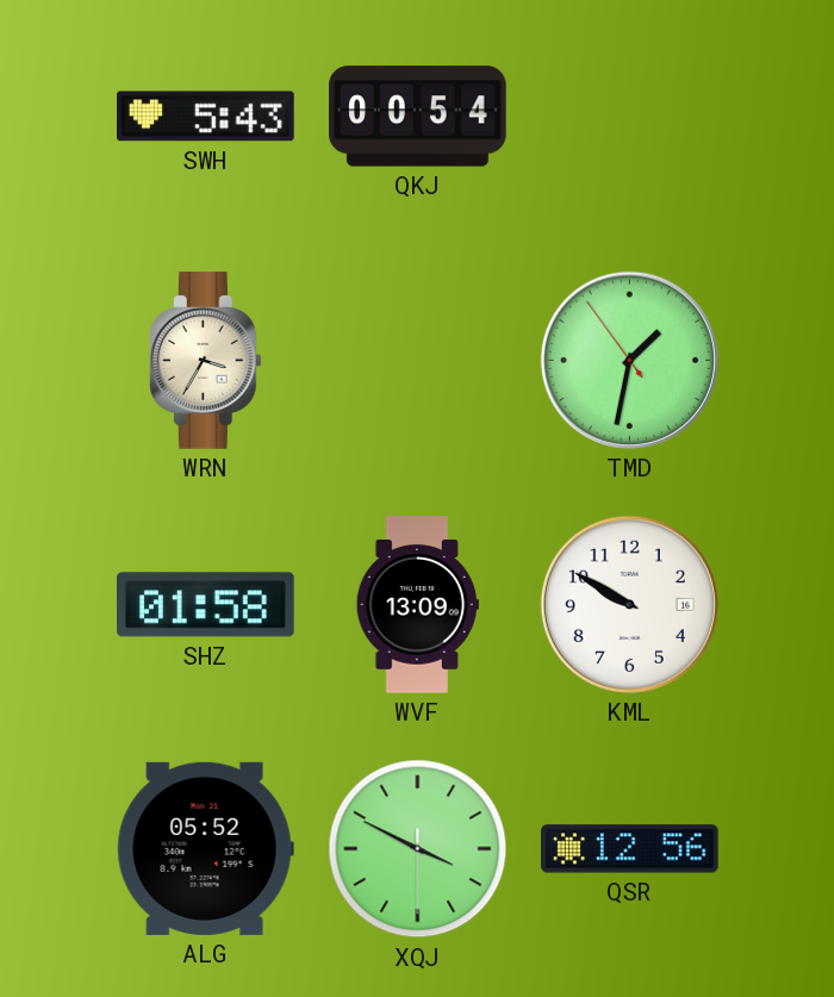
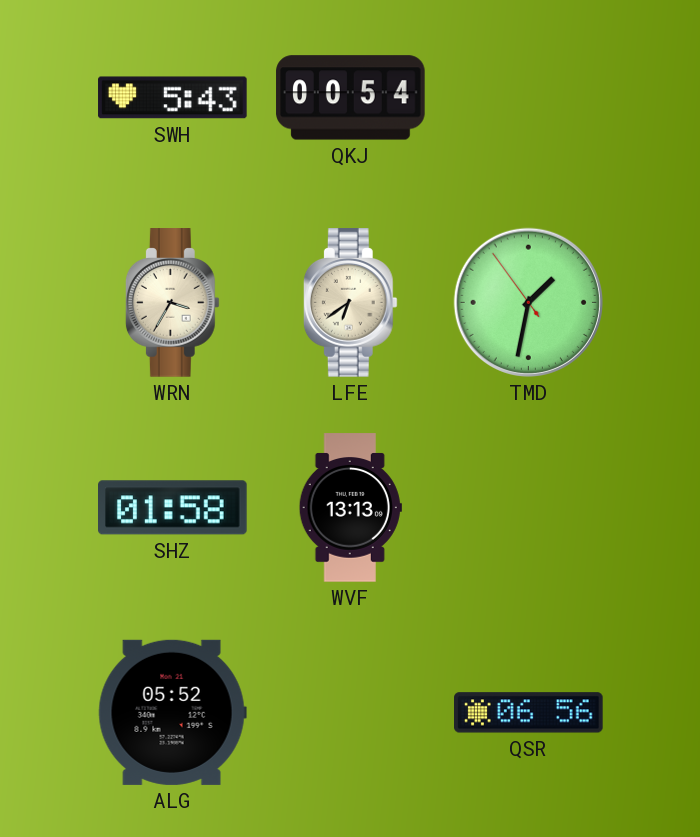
LFE: none -> 6:39
WVF: 13:09 -> 13:13
KML: 9:50 -> none
XQJ: 3:49 -> none
QSR: 12:56 -> 06:56
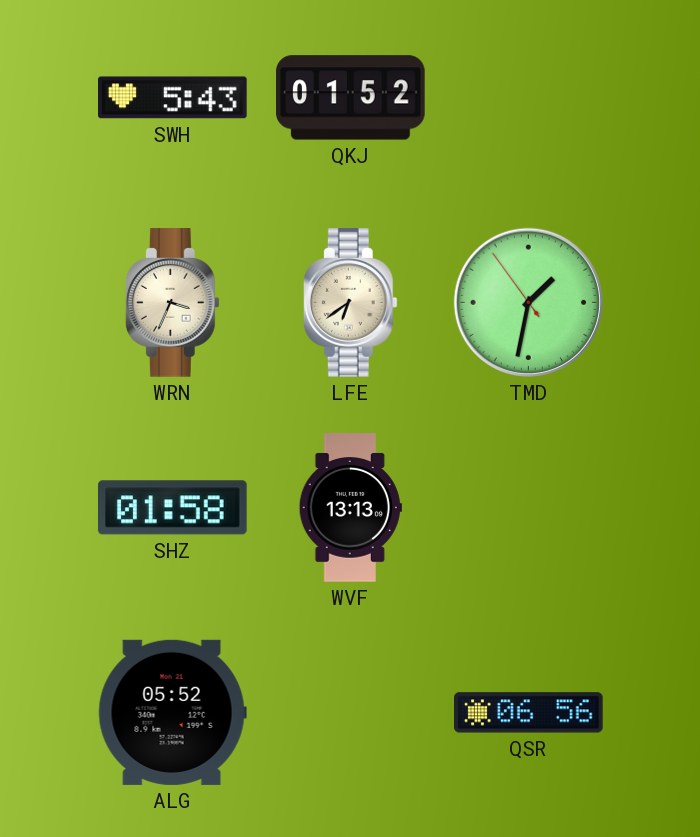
QKJ: 00:54 -> 01:52
WRN: 3:35 -> 3:34
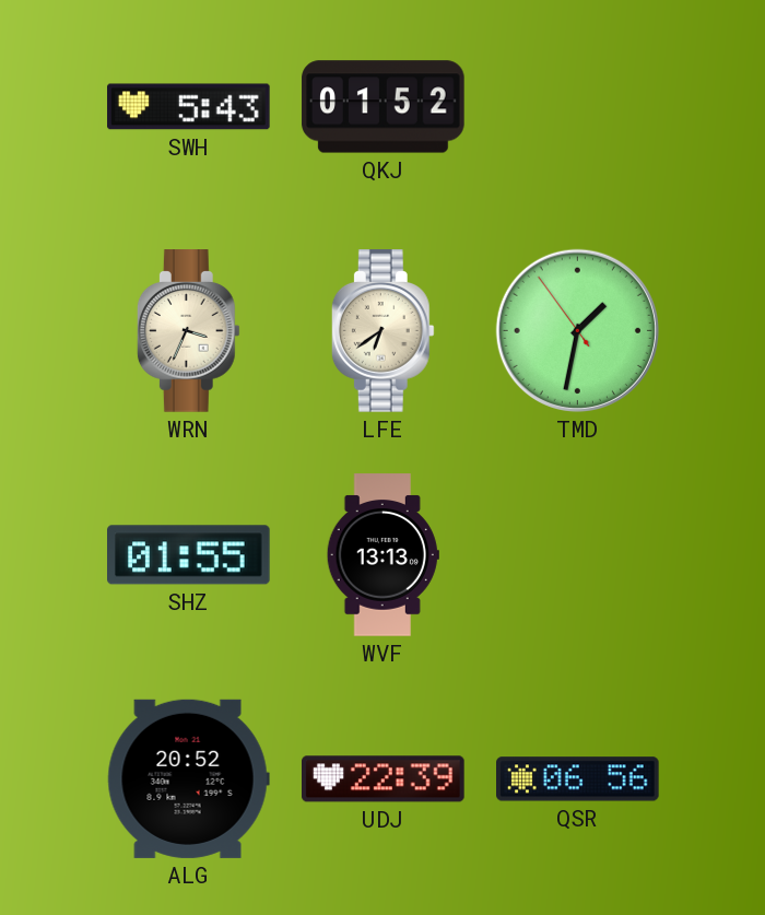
SHZ: 01:58 -> 01:55
ALG: 05:52 -> 20:52
UDJ: none -> 22:39
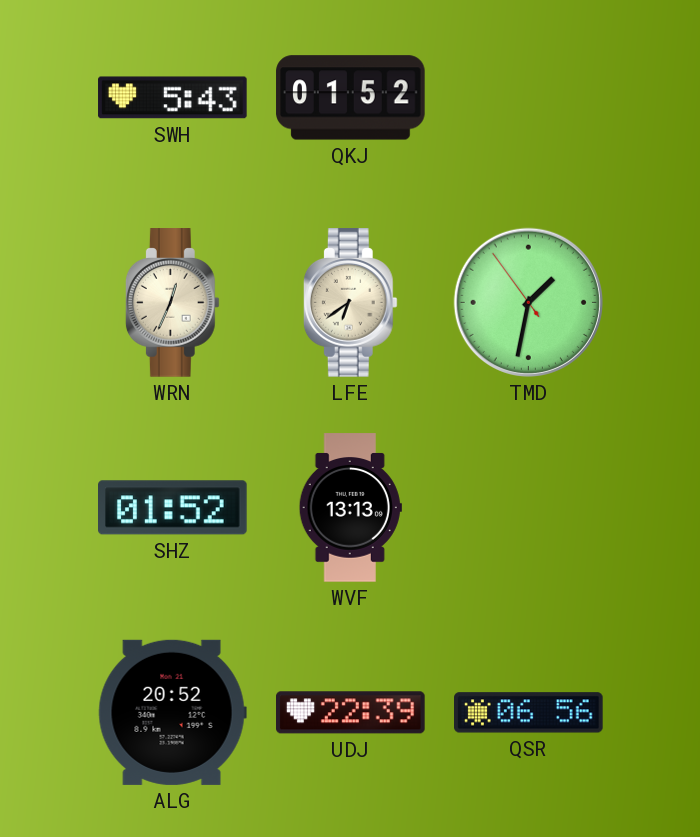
WRN: 3:34 -> 12:34
SHZ: 01:55 -> 01:52
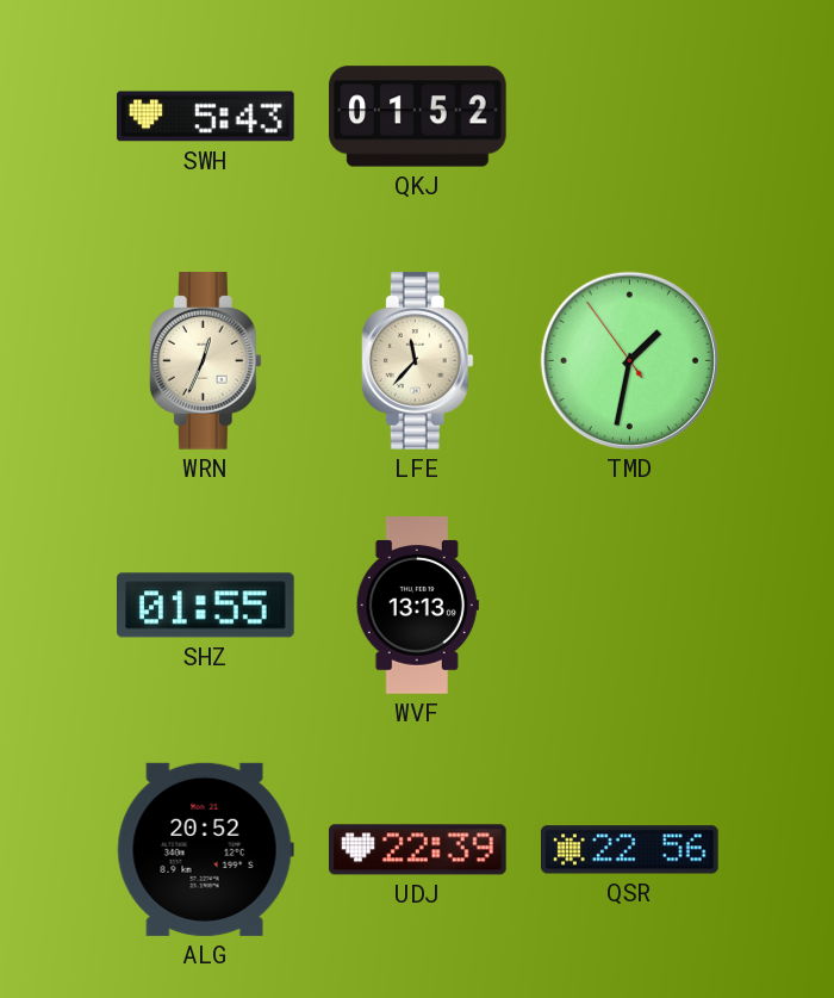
LFE: 6:39 -> 11:37
SHZ: 01:52 -> 01:55
QSR: 06:56 -> 22:56
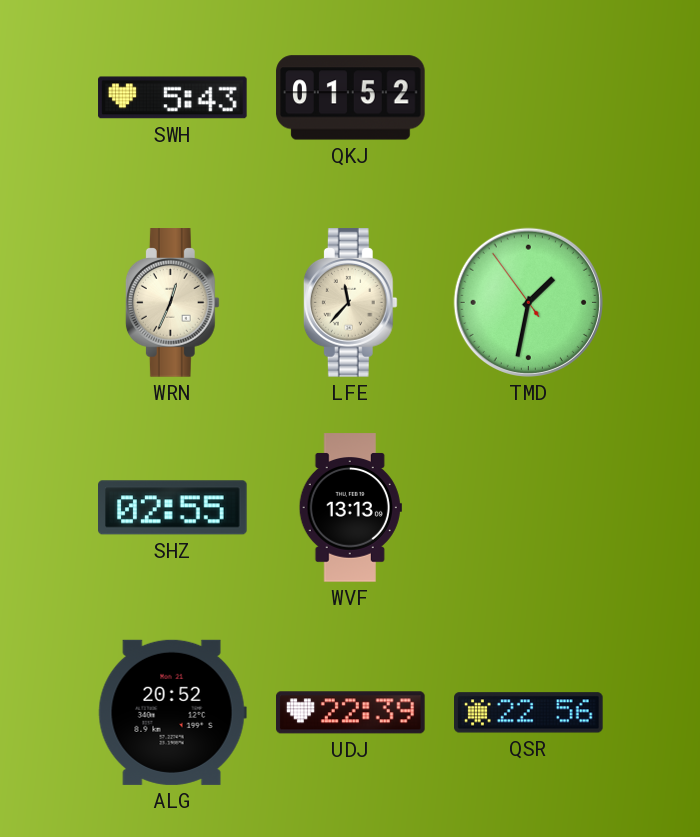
SHZ: 01:55 -> 02:55
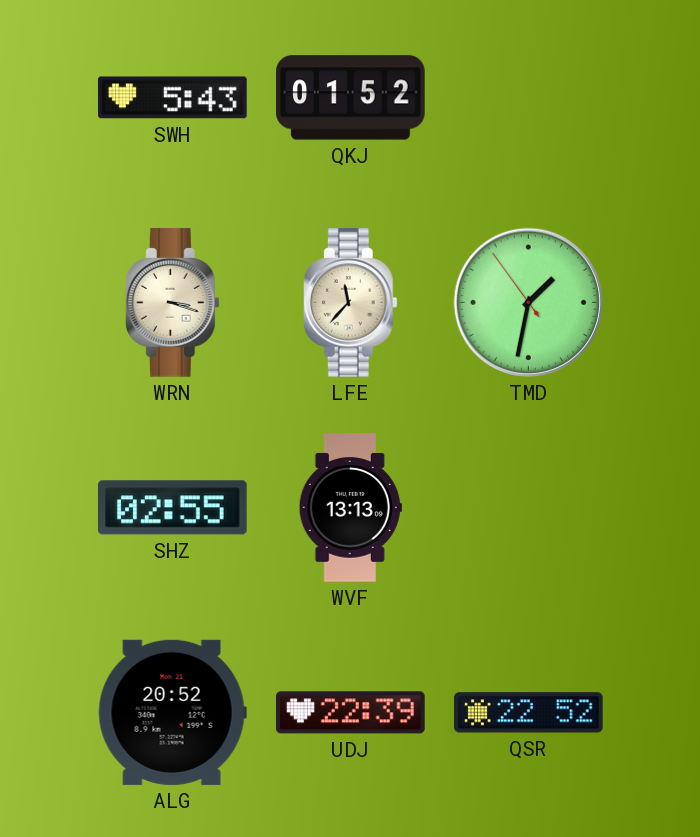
WRN: 12:34 -> 3:18
QSR: 22:56 -> 22:52
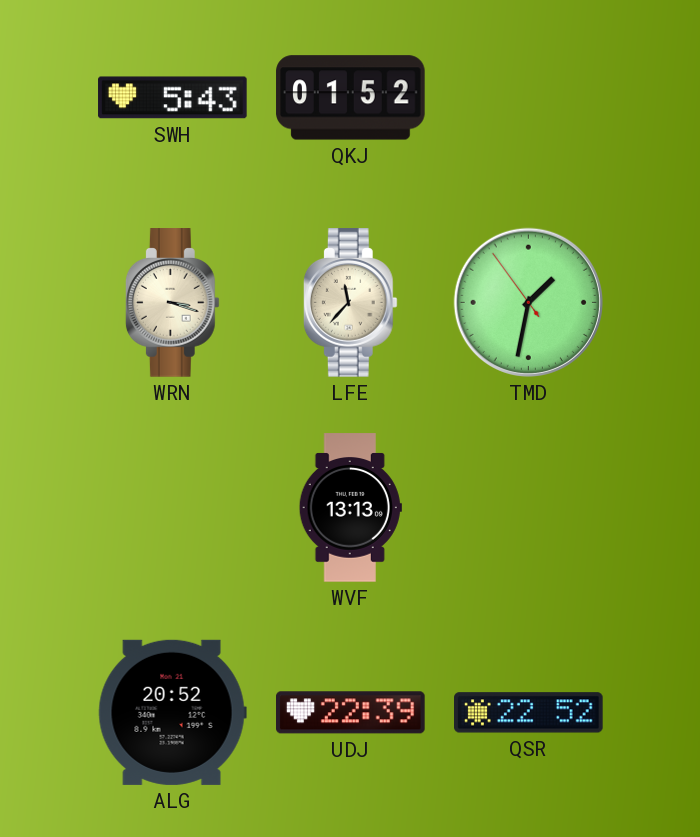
SHZ: 02:55 -> none
